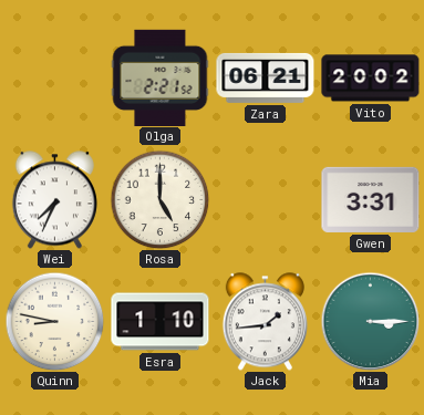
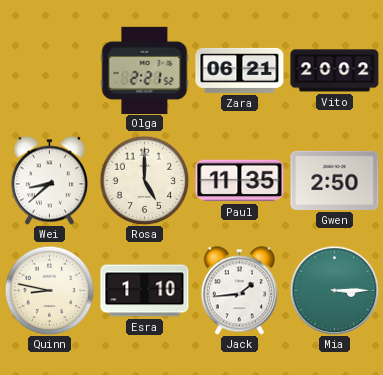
Wei: 7:34 -> 8:38
Paul: none -> 11:35
Gwen: 3:31 -> 2:50
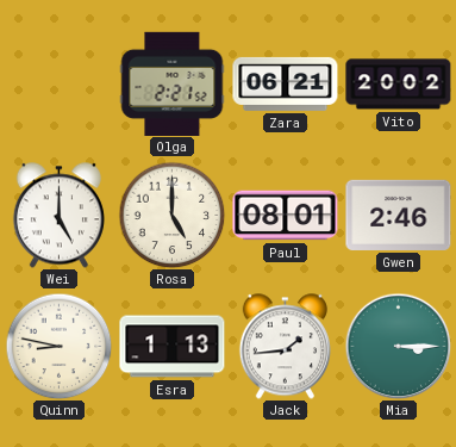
Wei: 8:38 -> 5:00
Paul: 11:35 -> 08:01
Gwen: 2:50 -> 2:46
Esra: 1:10 -> 1:13
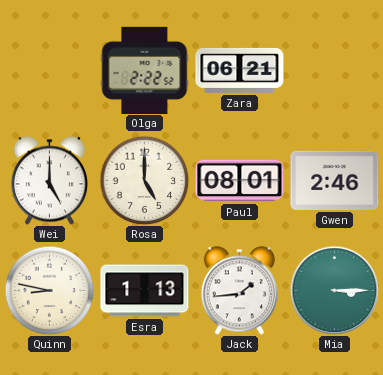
Olga: 2:21 -> 2:22
Vito: 20:02 -> none
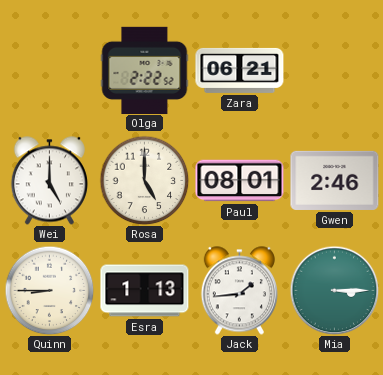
Quinn: 8:47 -> 8:45
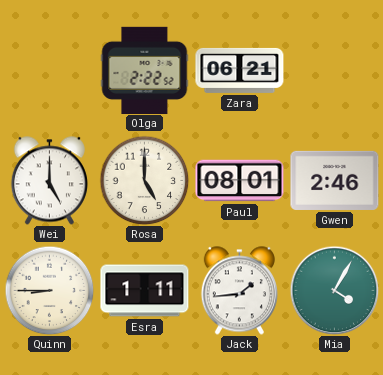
Esra: 1:13 -> 1:11
Mia: 3:15 -> 4:05
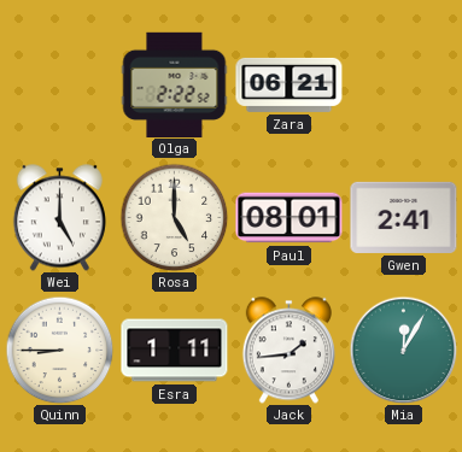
Gwen: 2:46 -> 2:41
Mia: 4:05 -> 12:05
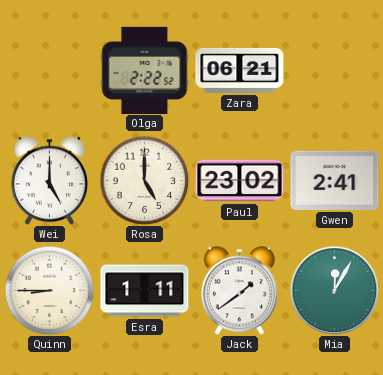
Paul: 08:01 -> 23:02
Jack: 1:44 -> 1:39
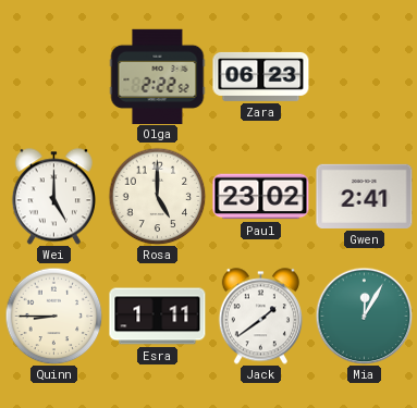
Zara: 06:21 -> 06:23
